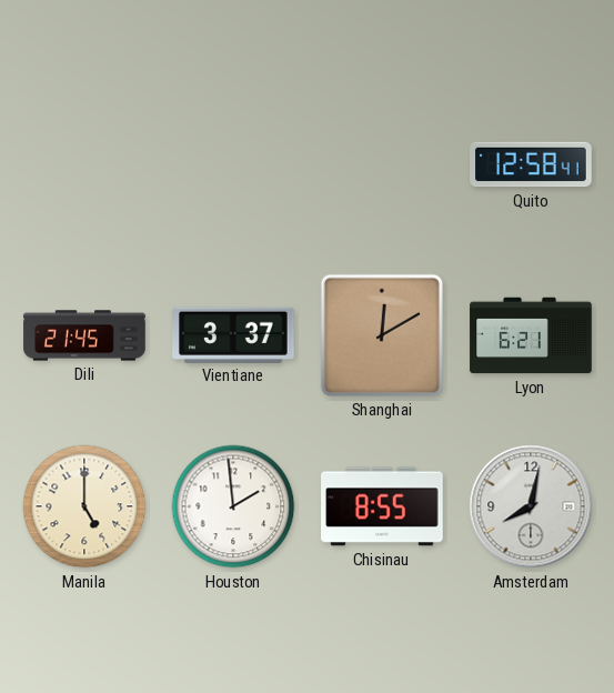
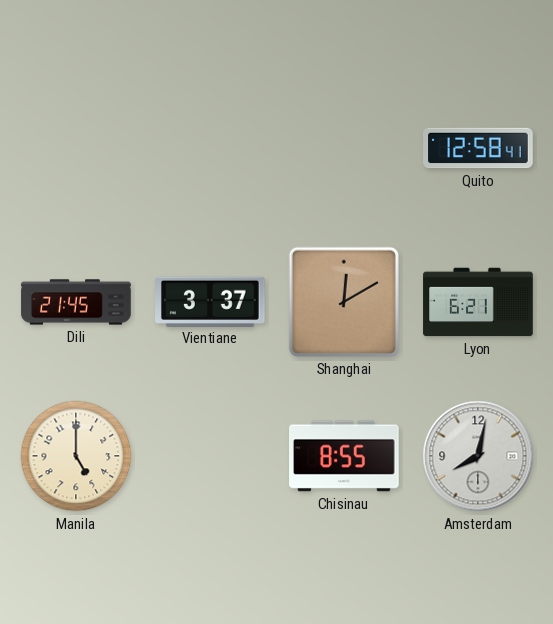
Houston: 1:59 -> none
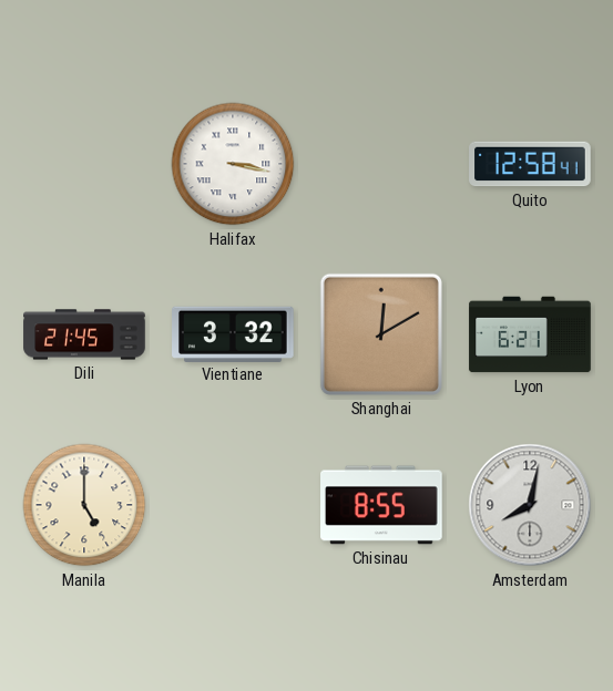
Halifax: none -> 3:17
Vientiane: 3:37 -> 3:32
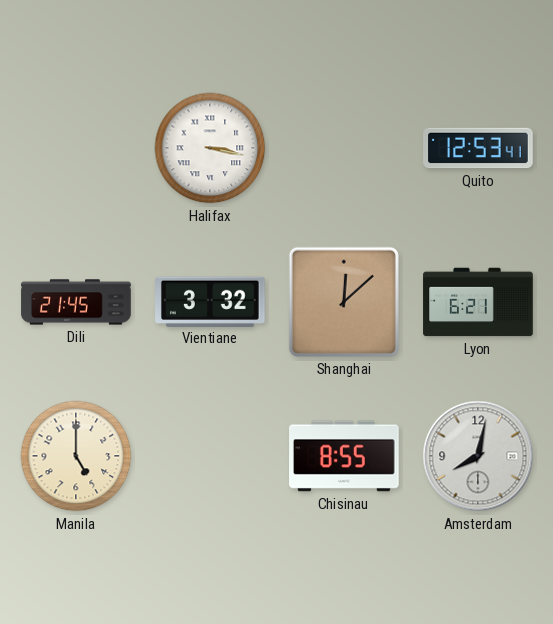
Quito: 12:58 -> 12:53
Shanghai: 12:10 -> 12:08
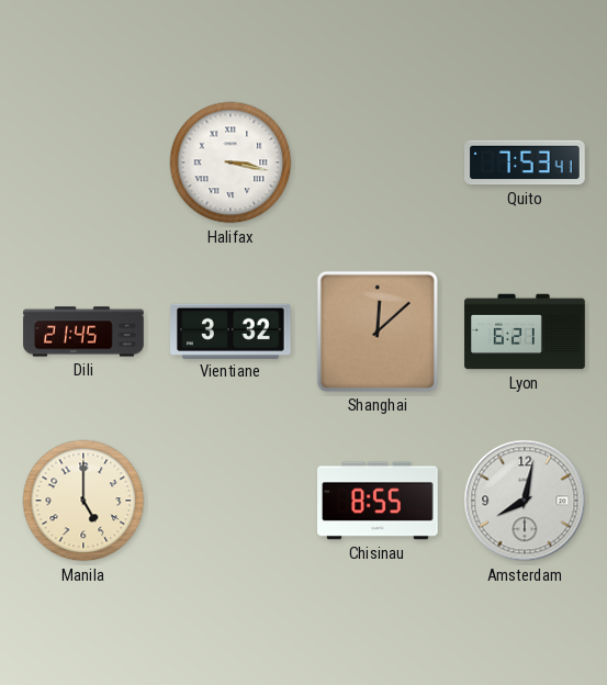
Quito: 12:53 -> 7:53
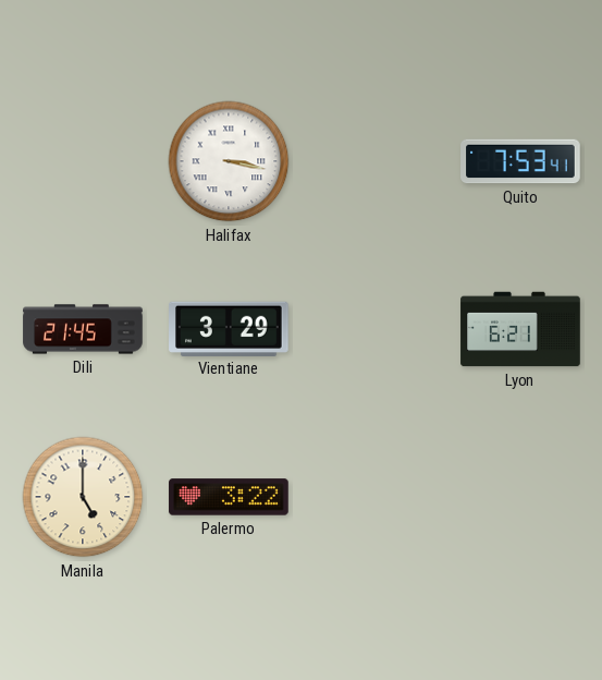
Vientiane: 3:32 -> 3:29
Shanghai: 12:08 -> none
Palermo: none -> 3:22
Chisinau: 8:55 -> none
Amsterdam: 8:02 -> none
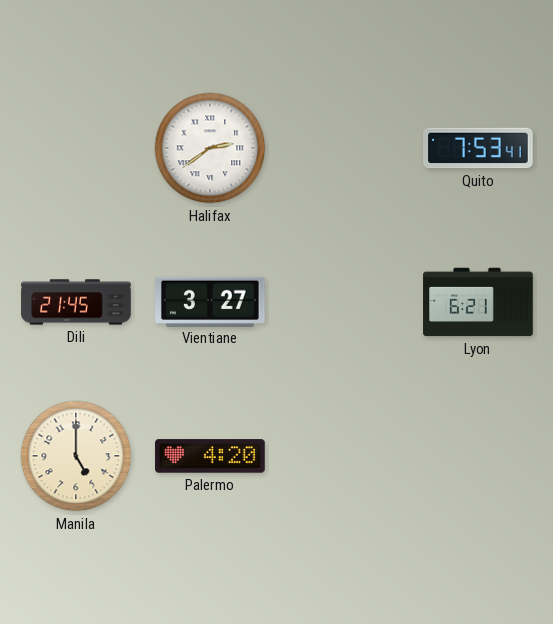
Halifax: 3:17 -> 2:39
Vientiane: 3:29 -> 3:27
Palermo: 3:22 -> 4:20
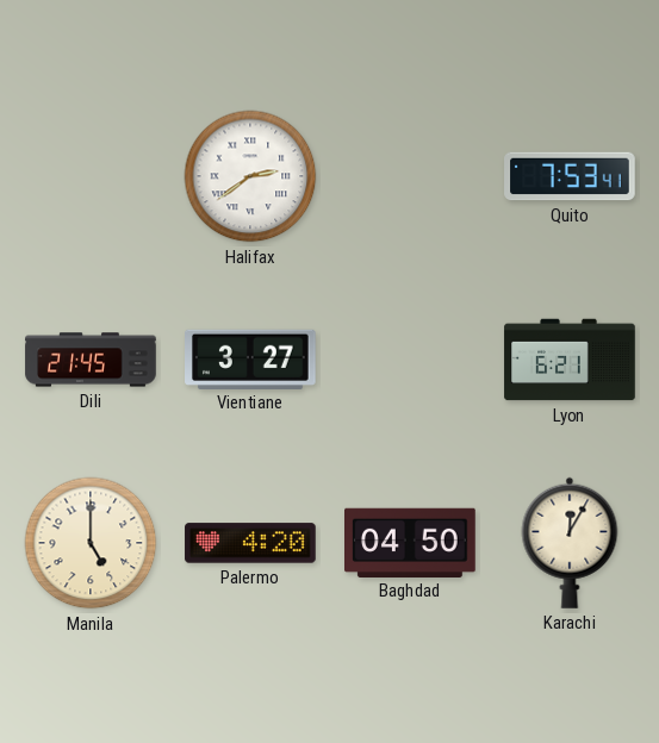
Baghdad: none -> 04:50
Karachi: none -> 12:05
